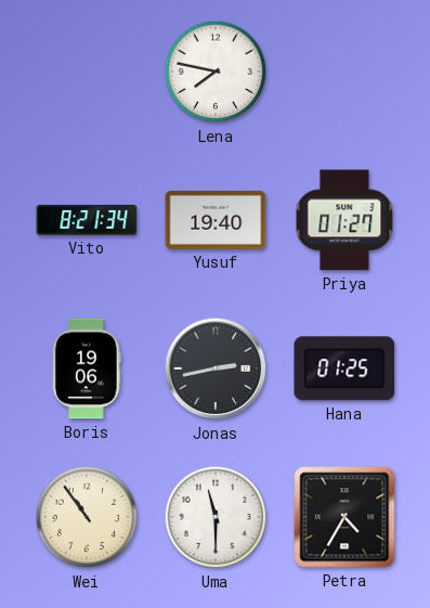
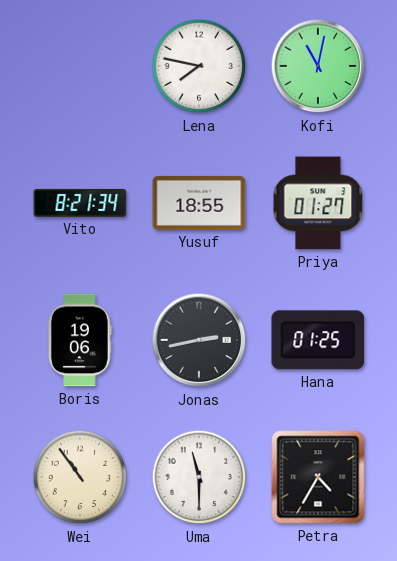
Kofi: none -> 11:02
Yusuf: 19:40 -> 18:55
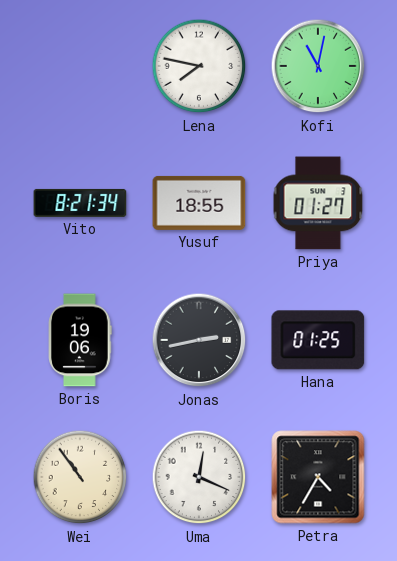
Uma: 11:30 -> 12:19
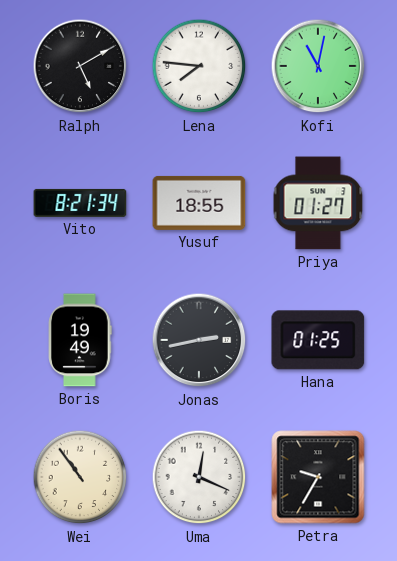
Ralph: none -> 5:10
Lena: 7:47 -> 7:46
Boris: 19:06 -> 19:49
Petra: 4:35 -> 9:35
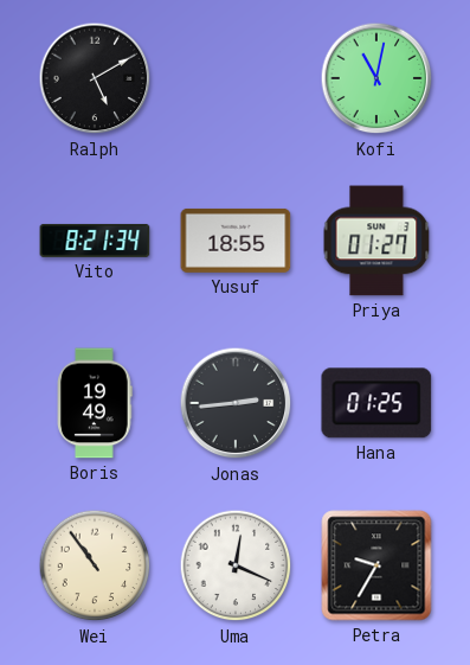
Lena: 7:46 -> none
Jonas: 2:43 -> 2:44
